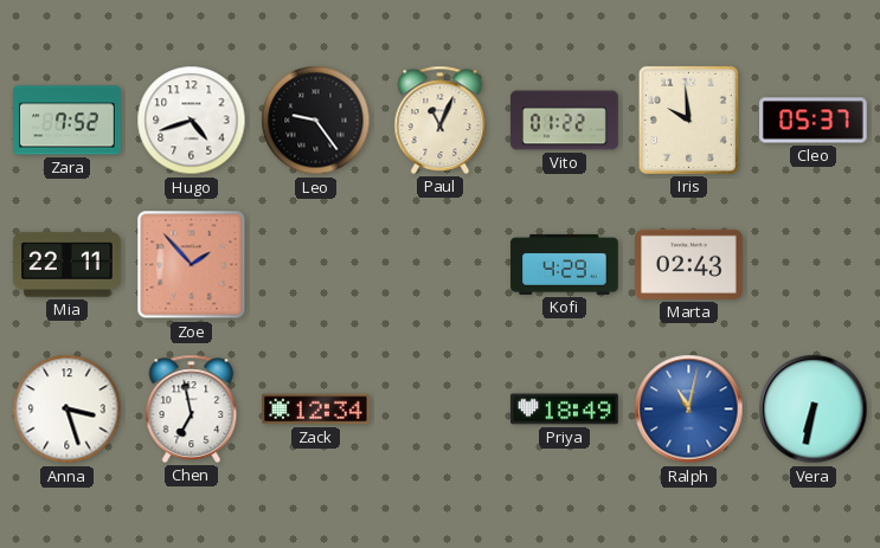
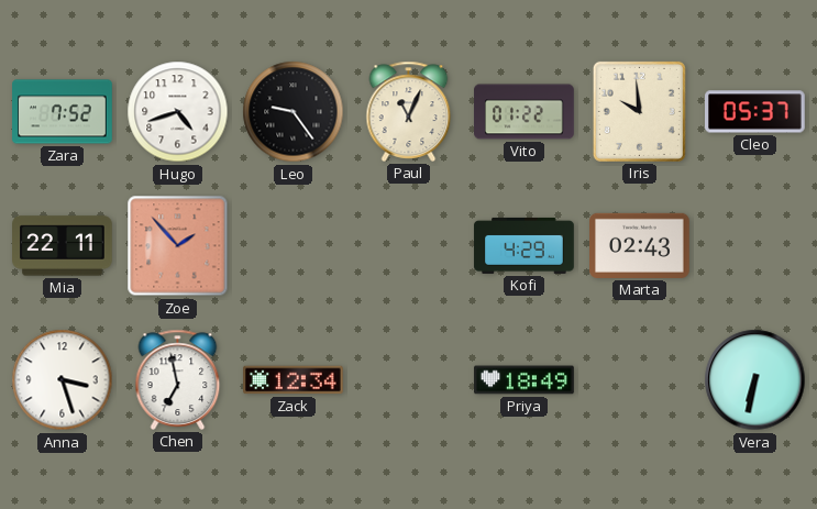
Ralph: 11:02 -> none
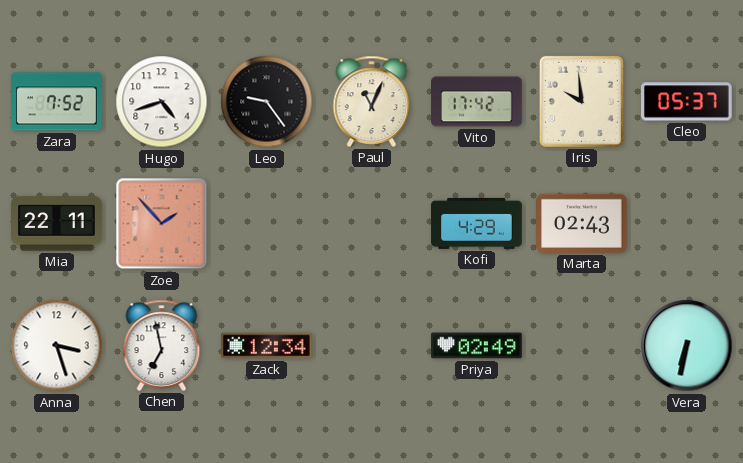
Vito: 01:22 -> 17:42
Priya: 18:49 -> 02:49
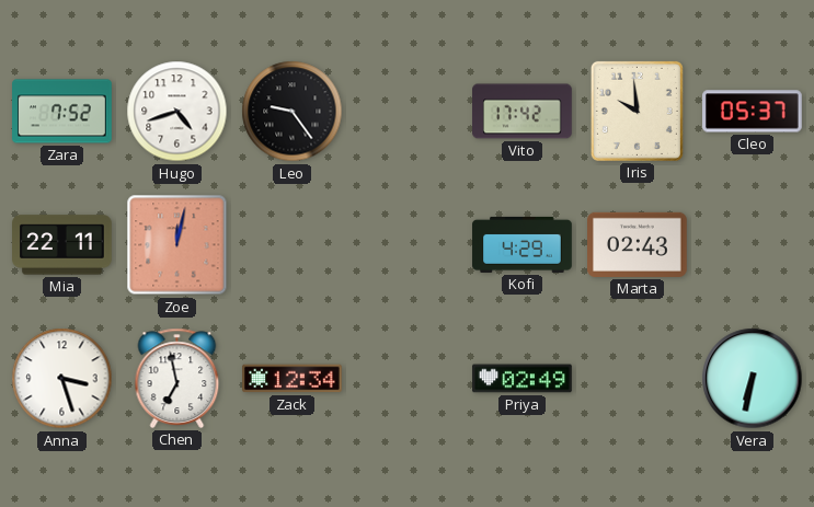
Paul: 11:04 -> none
Zoe: 1:53 -> 12:02
